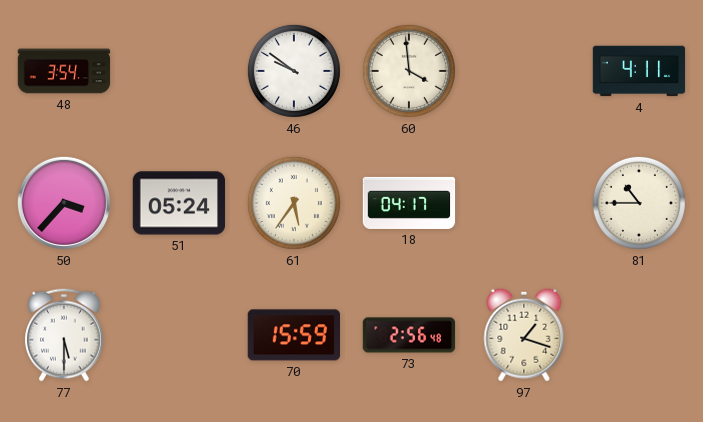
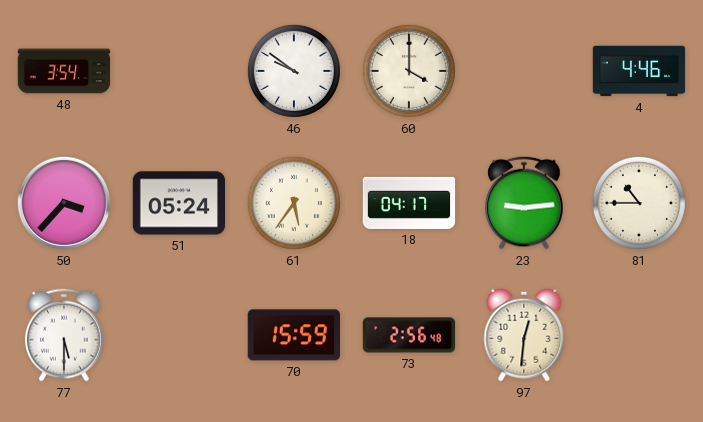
60: 3:59 -> 4:00
4: 4:11 -> 4:46
23: none -> 9:14
97: 1:18 -> 12:31
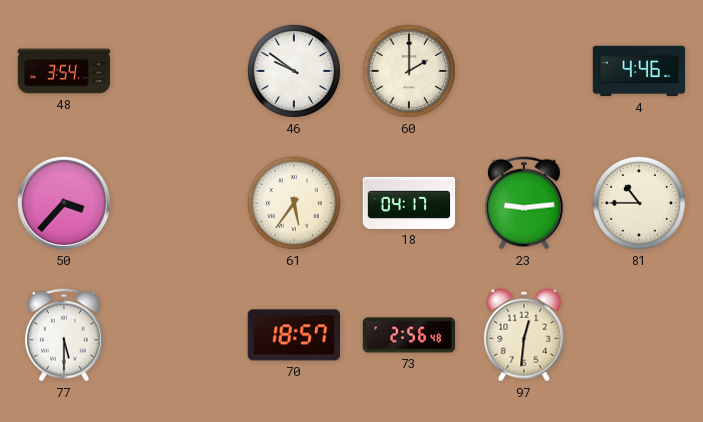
60: 4:00 -> 2:00
51: 05:24 -> none
70: 15:59 -> 18:57
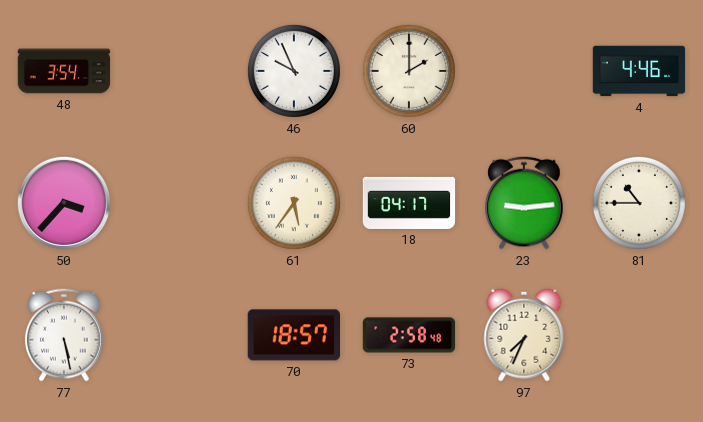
46: 9:51 -> 9:56
77: 5:30 -> 5:28
73: 2:56 -> 2:58
97: 12:31 -> 7:34
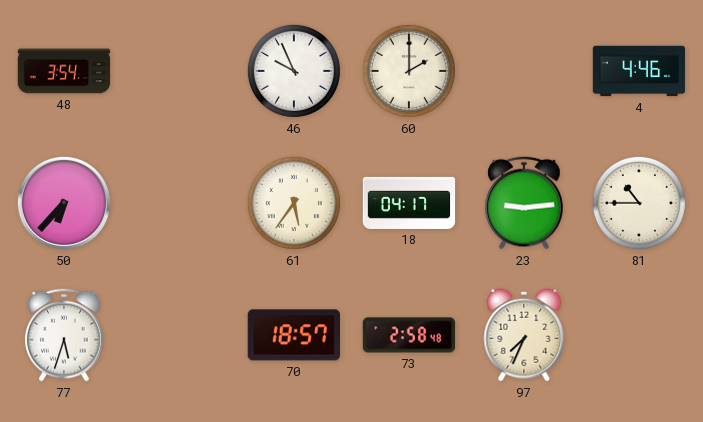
50: 3:37 -> 6:37
77: 5:28 -> 5:33
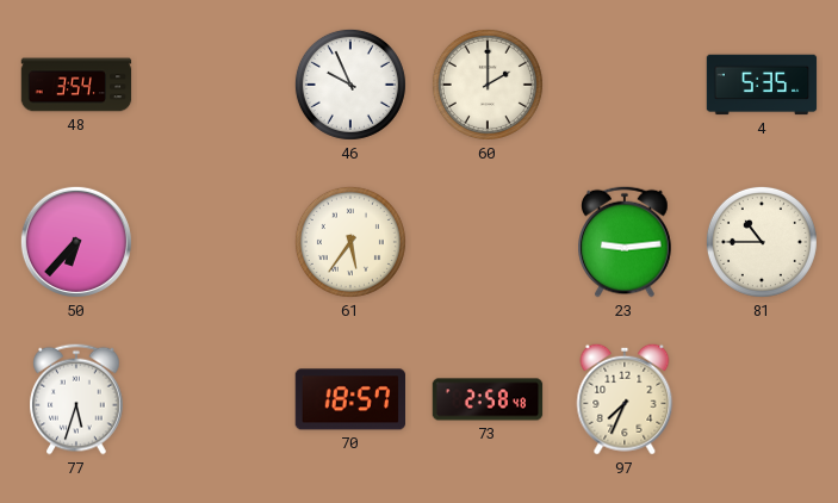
4: 4:46 -> 5:35
18: 04:17 -> none
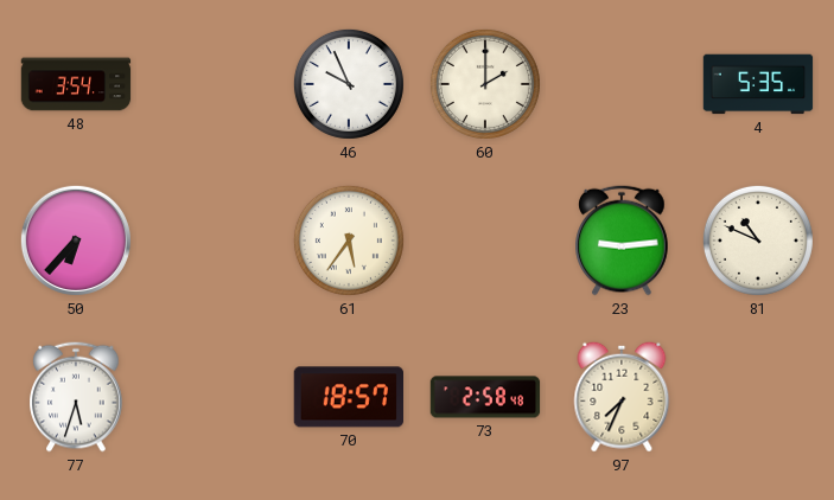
81: 10:45 -> 10:49
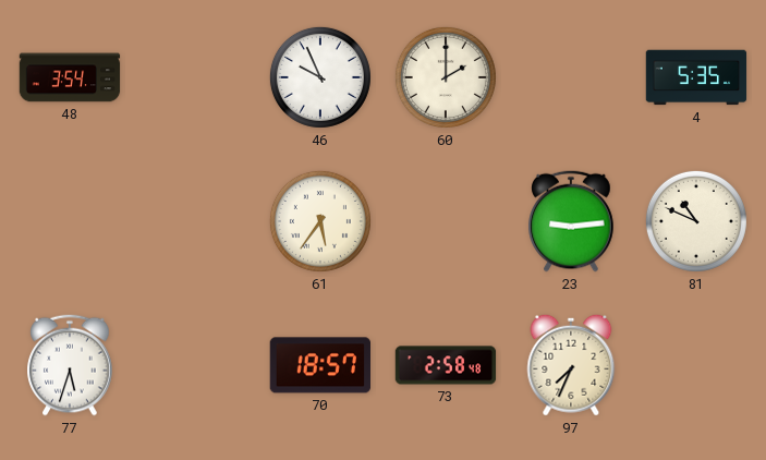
50: 6:37 -> none
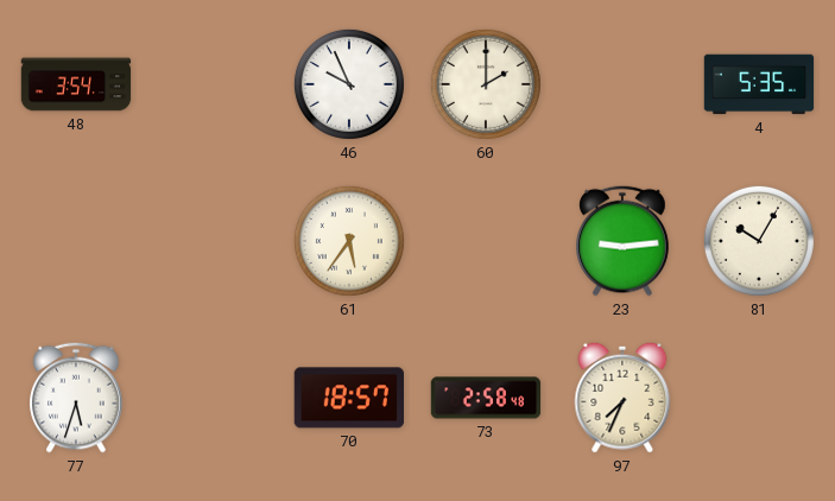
81: 10:49 -> 10:05
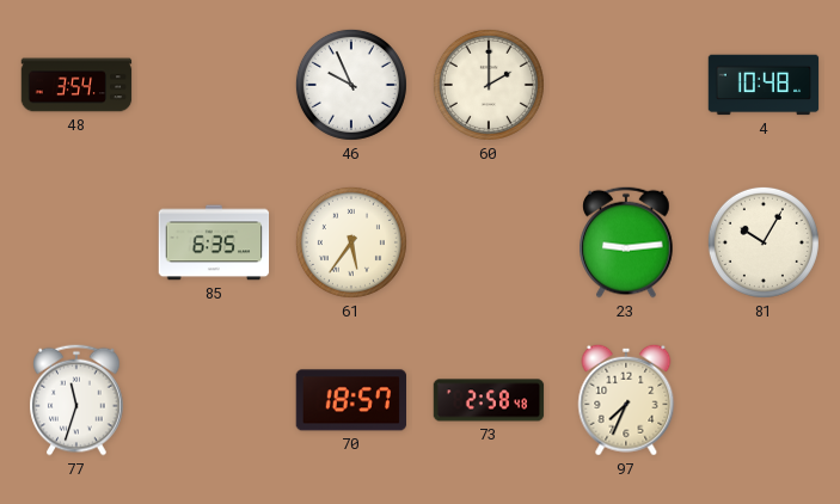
4: 5:35 -> 10:48
85: none -> 6:35
77: 5:33 -> 11:33
